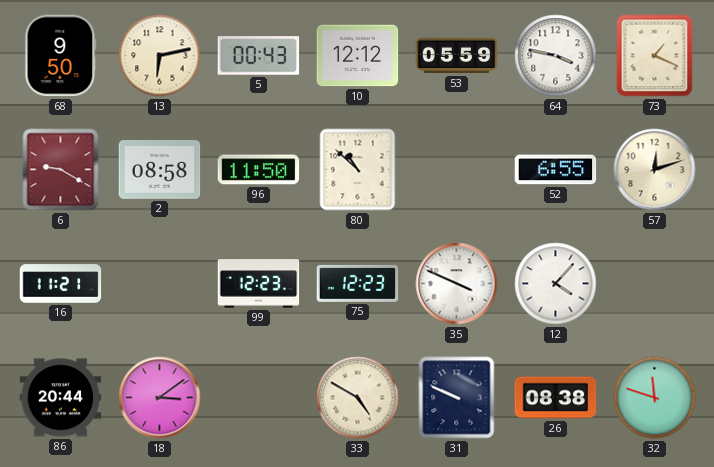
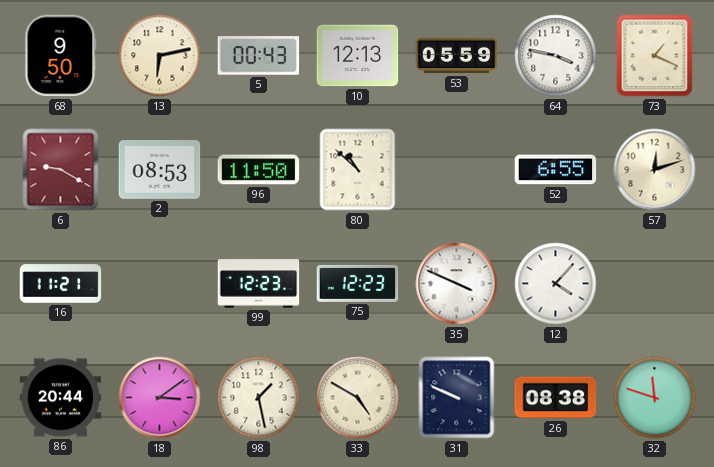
10: 12:12 -> 12:13
2: 08:58 -> 08:53
98: none -> 1:28
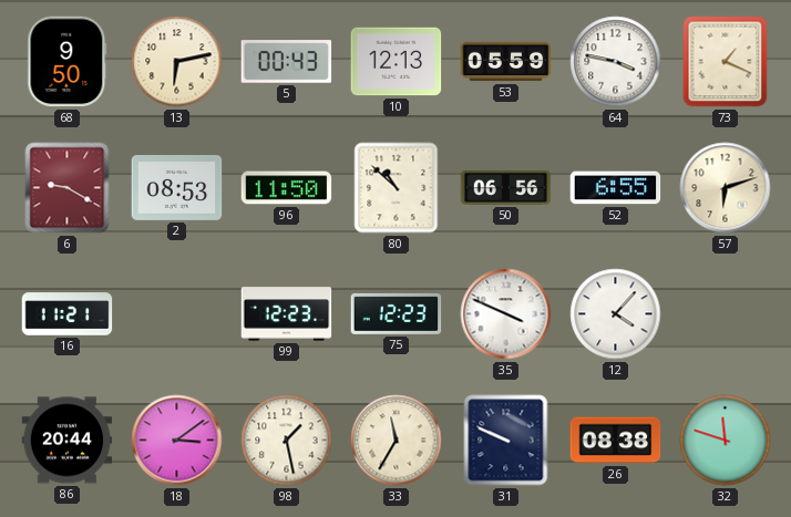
50: none -> 06:56
57: 12:12 -> 6:12
33: 4:50 -> 11:35
